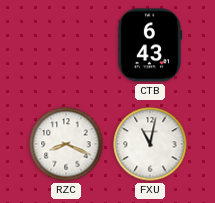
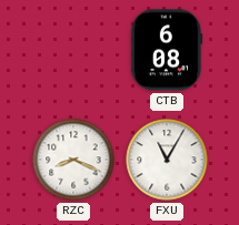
CTB: 6:43 -> 6:08
FXU: 11:02 -> 11:05
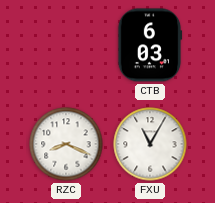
CTB: 6:08 -> 6:03
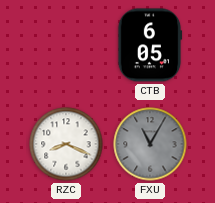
CTB: 6:03 -> 6:05
FXU dial: white -> grey
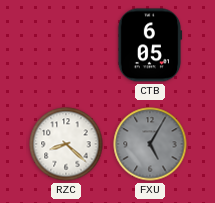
RZC: 8:19 -> 8:22
FXU: 11:05 -> 5:05
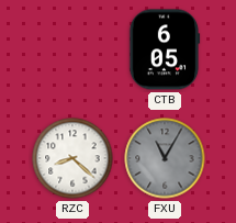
FXU: 5:05 -> 11:05
